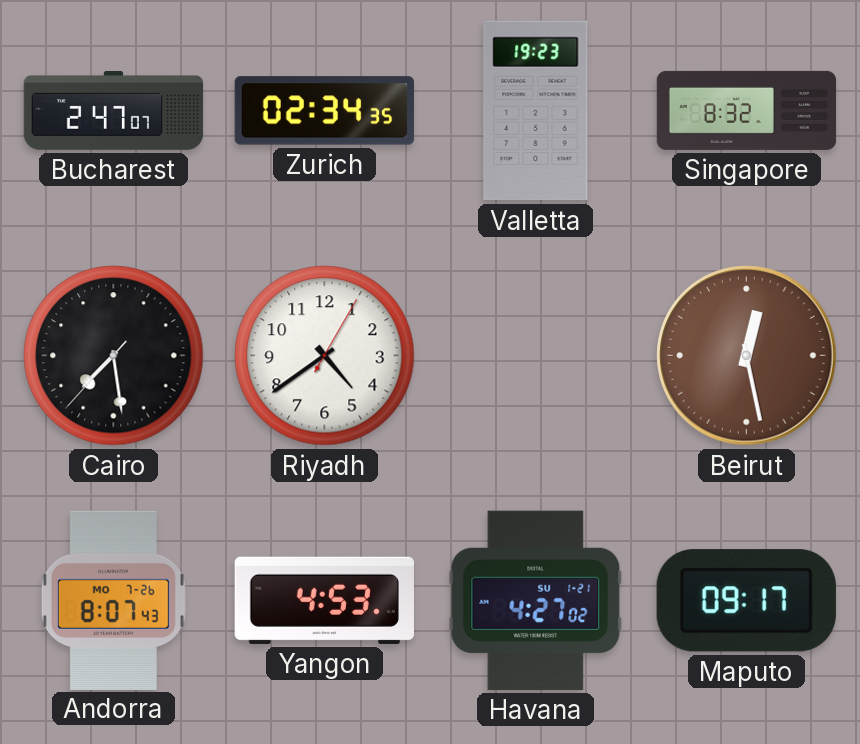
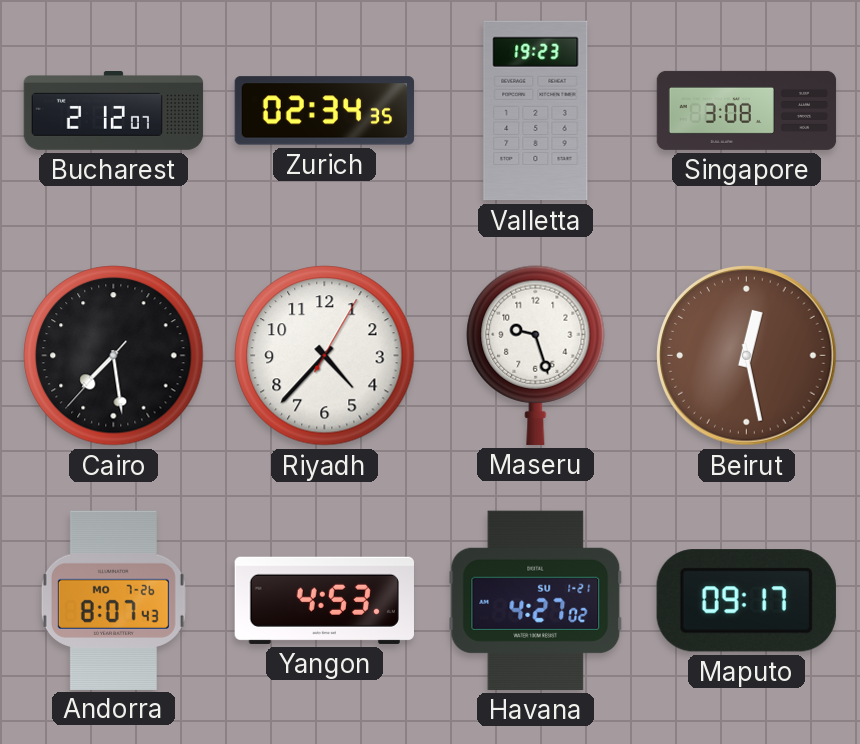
Bucharest: 2:47 -> 2:12
Singapore: 8:32 -> 3:08
Riyadh: 4:39 -> 4:37
Maseru: none -> 9:27
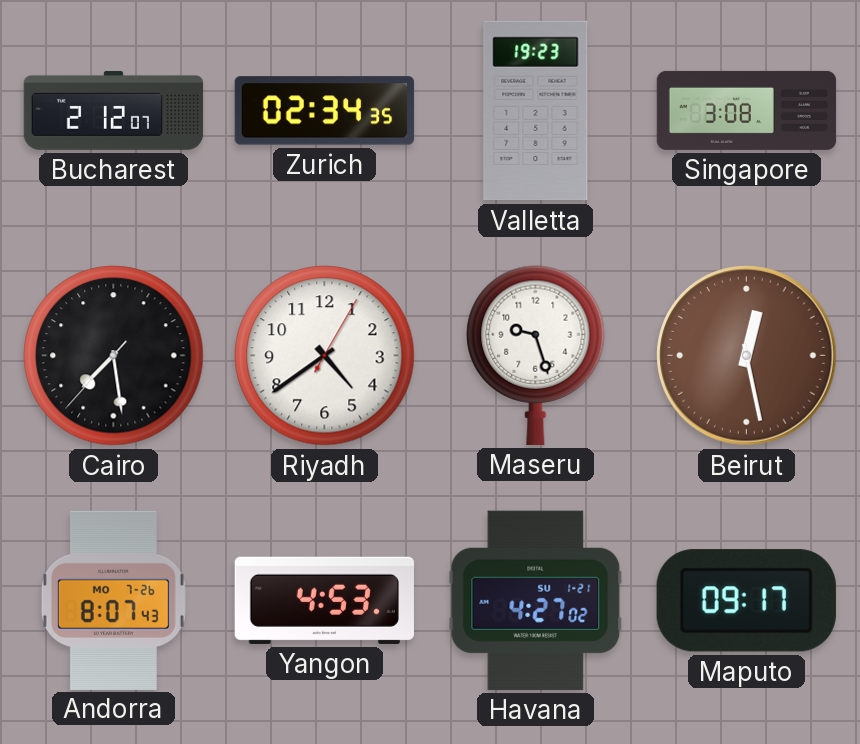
Riyadh: 4:37 -> 4:39
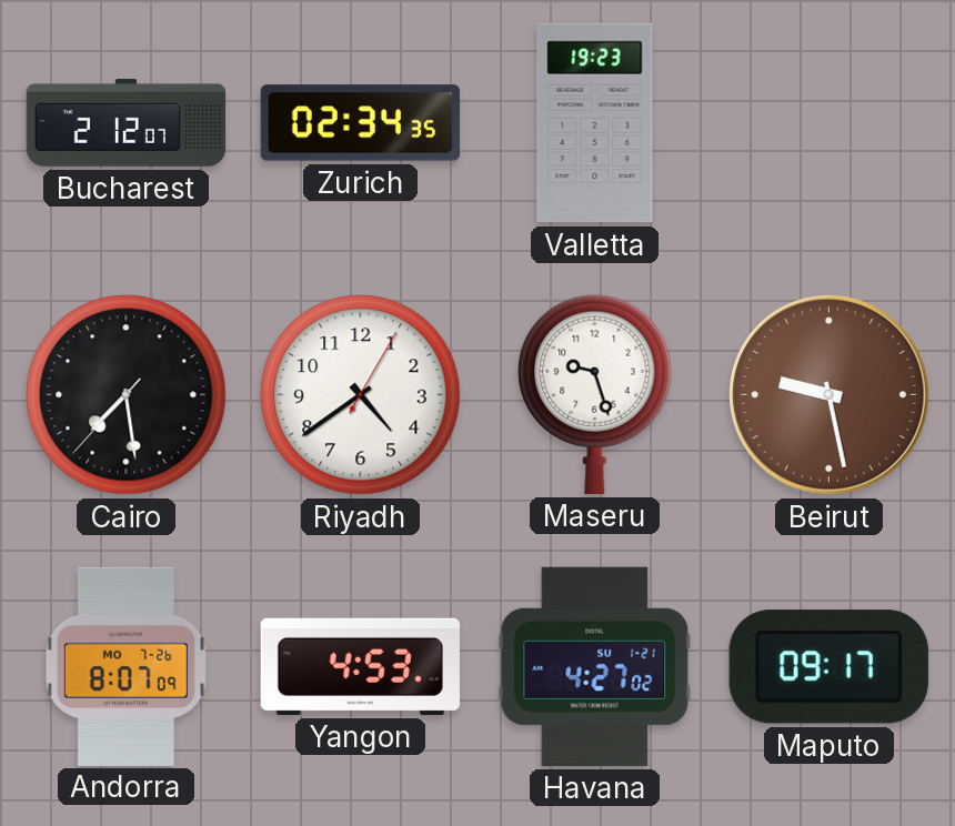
Singapore: 3:08 -> none
Beirut: 12:28 -> 9:28
Andorra: 8:07:43 -> 8:07:09
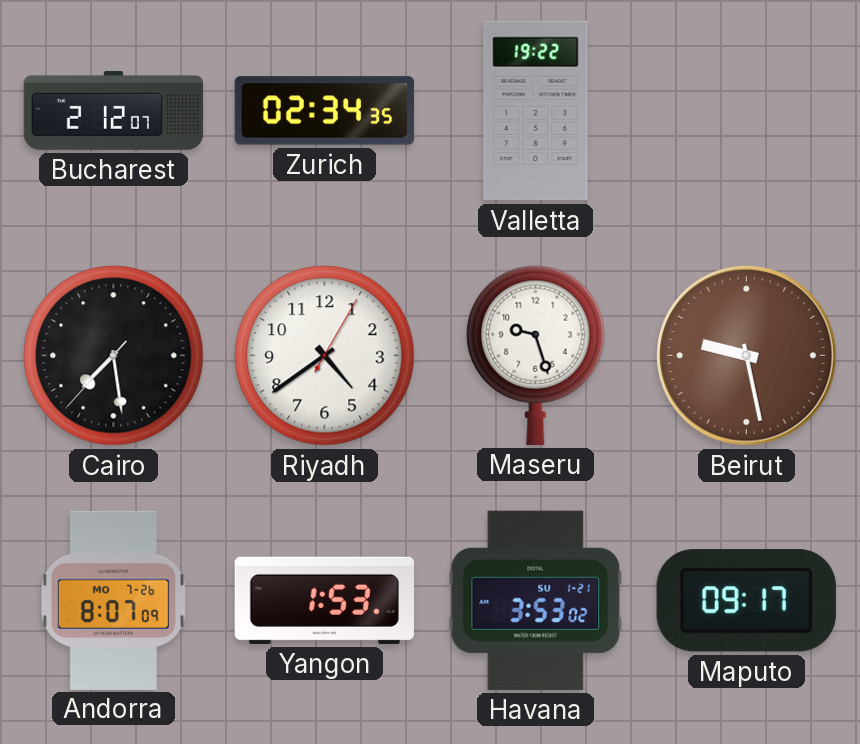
Valletta: 19:23 -> 19:22
Yangon: 4:53 -> 1:53
Havana: 4:27 -> 3:53
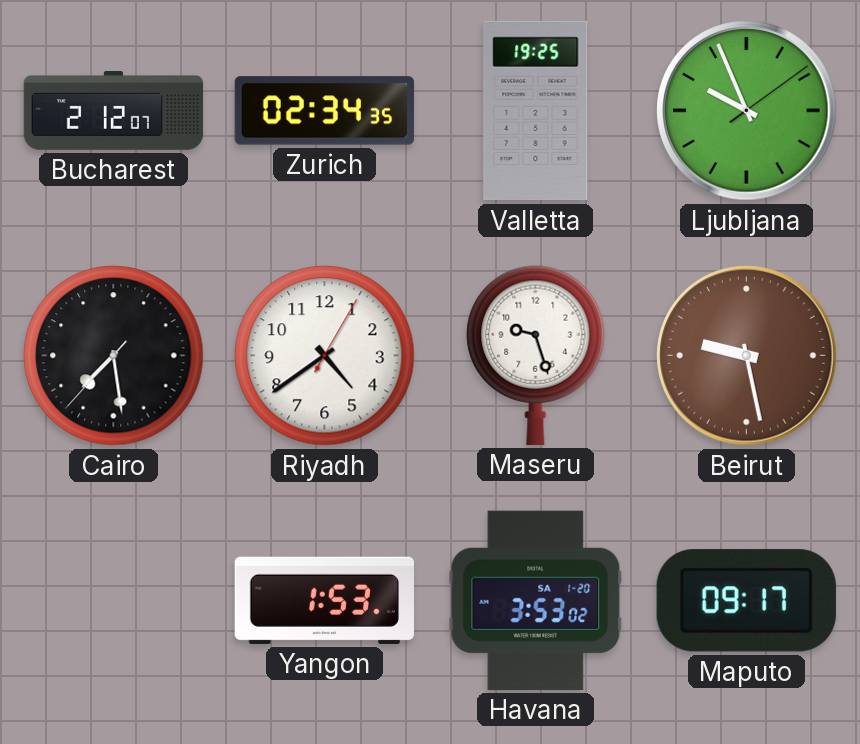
Valletta: 19:22 -> 19:25
Ljubljana: none -> 9:56
Andorra: 8:07 -> none
Havana date: SU 1-21 -> SA 1-20
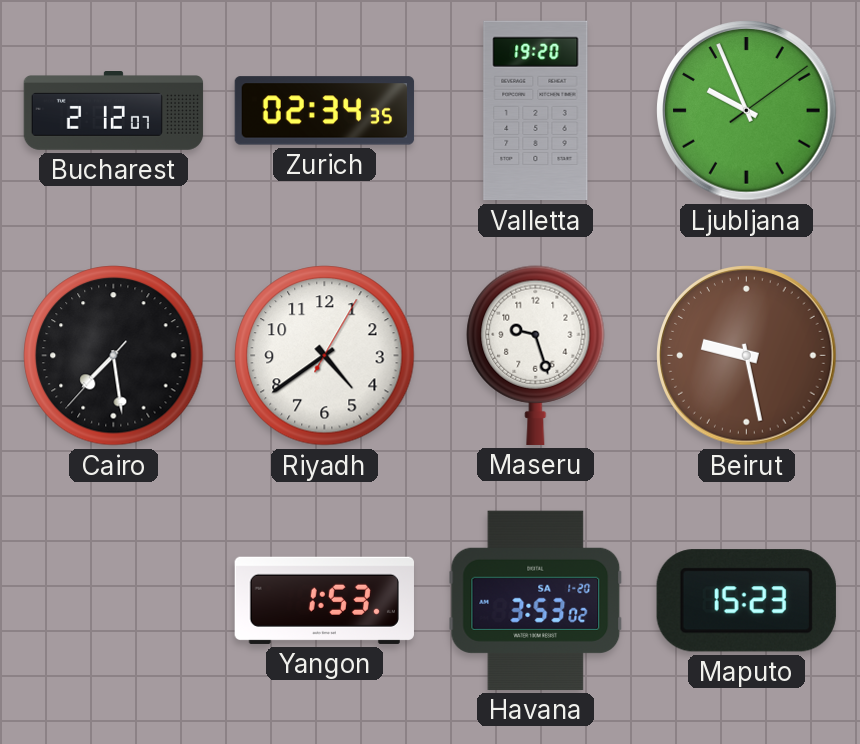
Valletta: 19:25 -> 19:20
Maputo: 09:17 -> 15:23
